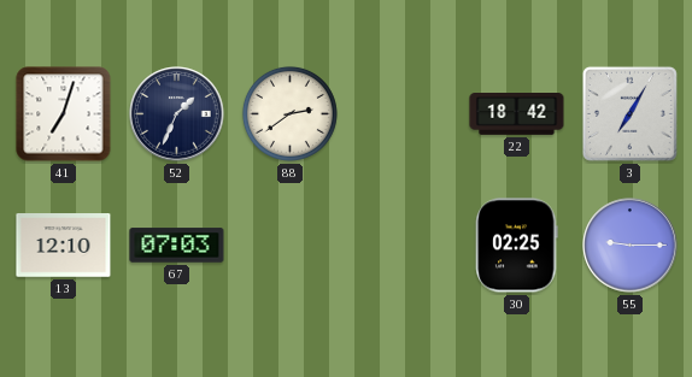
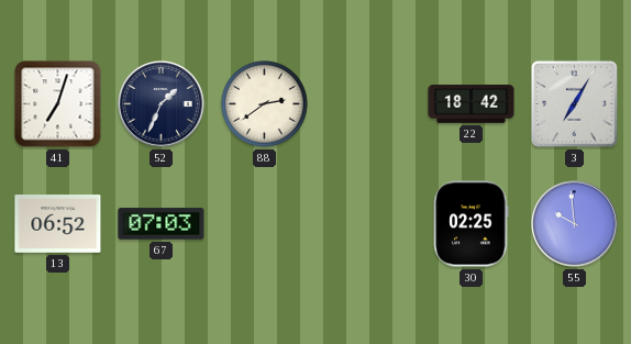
13: 12:10 -> 06:52
55: 9:15 -> 9:59
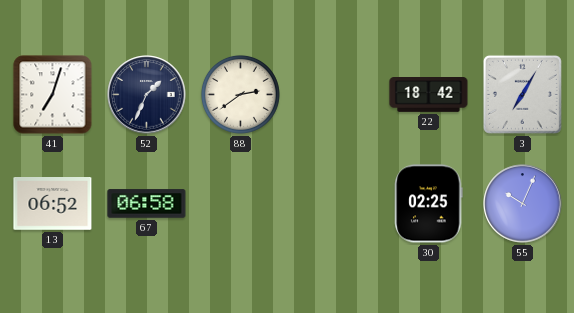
67: 07:03 -> 06:58
55: 9:59 -> 10:04
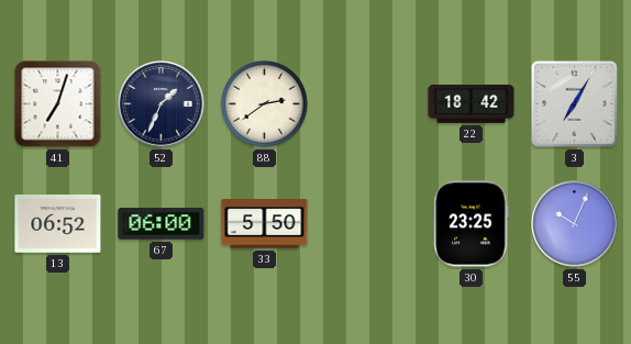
67: 06:58 -> 06:00
33: none -> 5:50
30: 02:25 -> 23:25
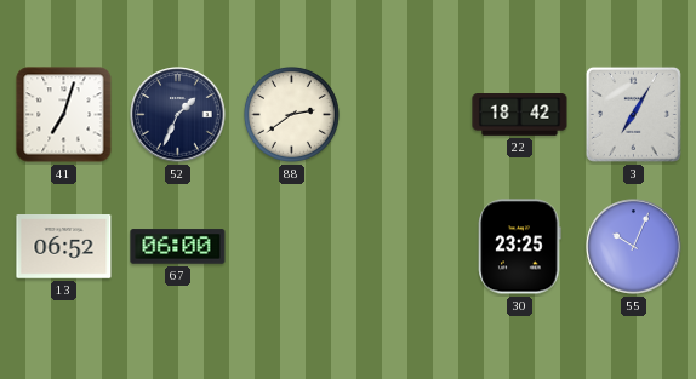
33: 5:50 -> none
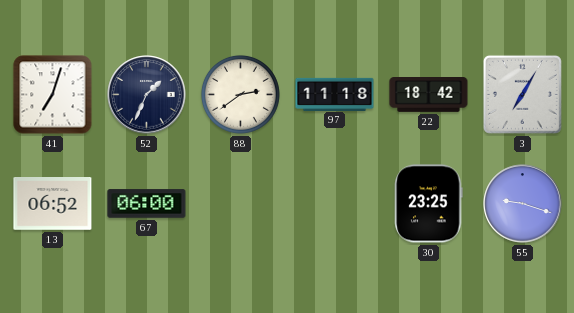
97: none -> 11:18
55: 10:04 -> 9:18
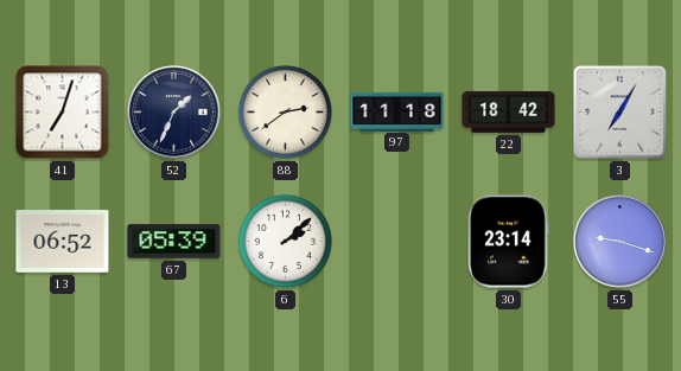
67: 06:00 -> 05:39
6: none -> 2:08
30: 23:25 -> 23:14
